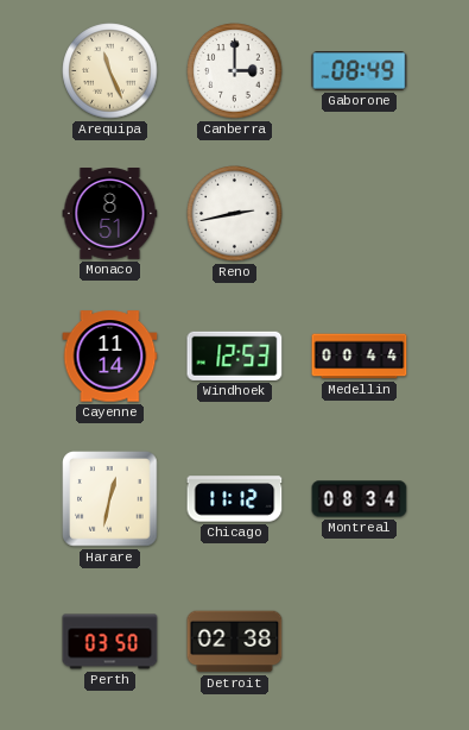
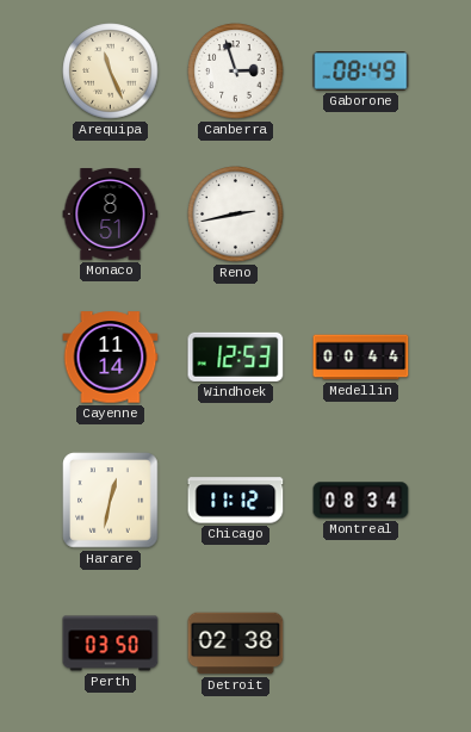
Canberra: 3:00 -> 2:57
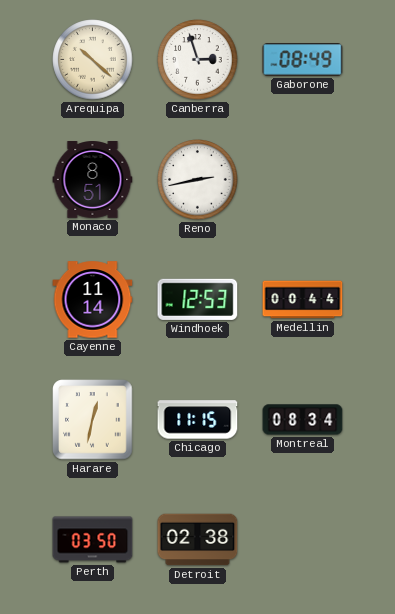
Arequipa: 11:26 -> 10:22
Chicago: 11:12 -> 11:15
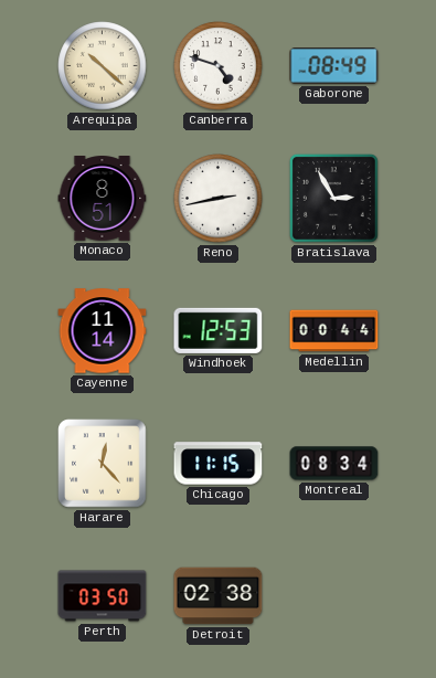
Canberra: 2:57 -> 4:48
Bratislava: none -> 2:55
Harare: 12:32 -> 12:23
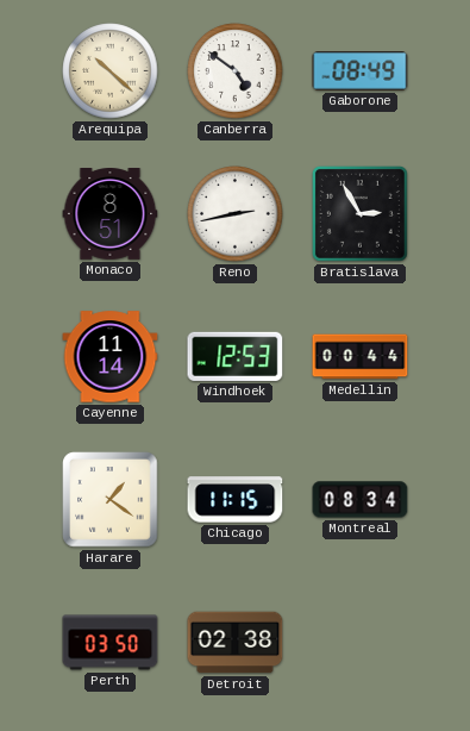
Canberra: 4:48 -> 4:51
Harare: 12:23 -> 1:21
